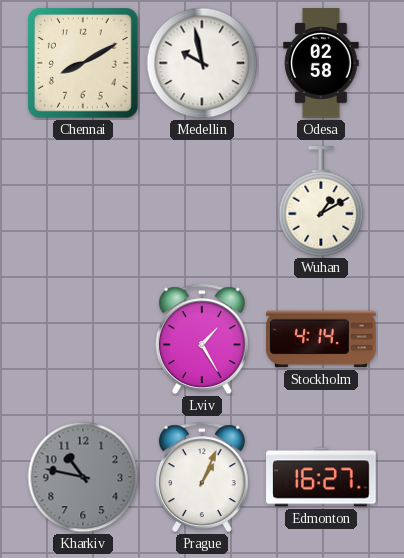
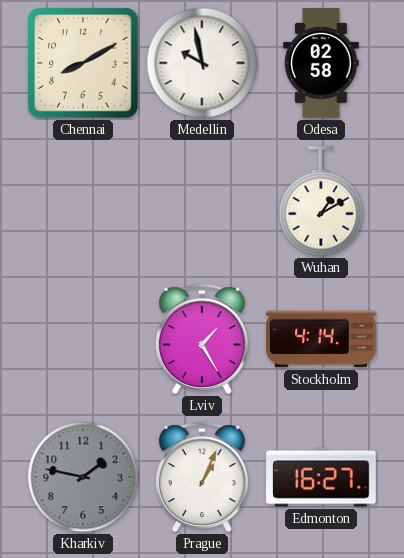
Kharkiv: 10:47 -> 1:47
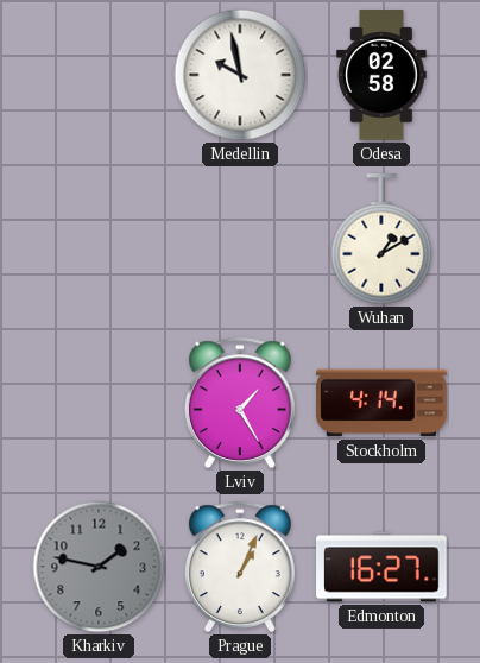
Chennai: 8:10 -> none
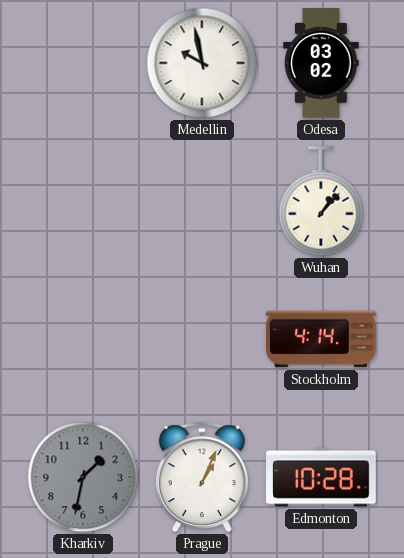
Odesa: 02:58 -> 03:02
Wuhan: 1:10 -> 1:07
Lviv: 1:25 -> none
Kharkiv: 1:47 -> 1:32
Edmonton: 16:27 -> 10:28
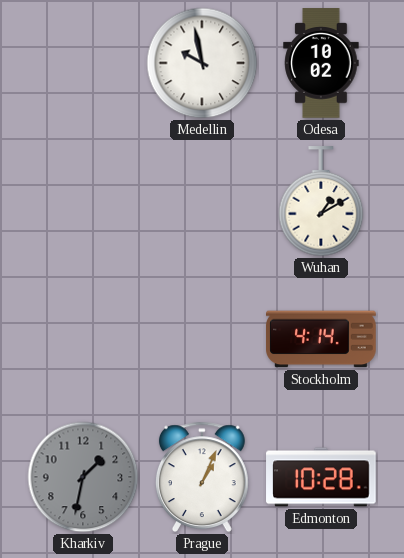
Odesa: 03:02 -> 10:02
Wuhan: 1:07 -> 1:10
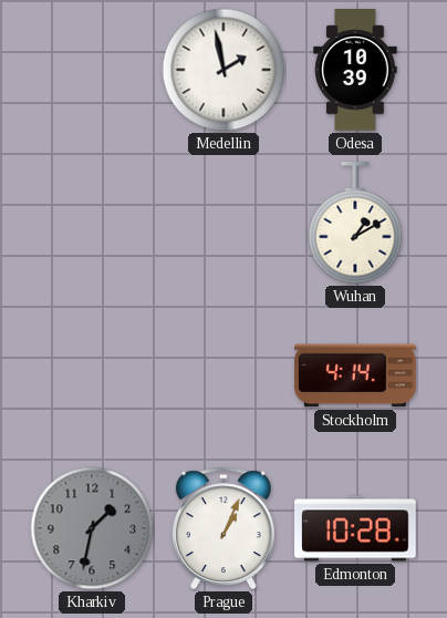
Medellin: 9:58 -> 1:58
Odesa: 10:02 -> 10:39
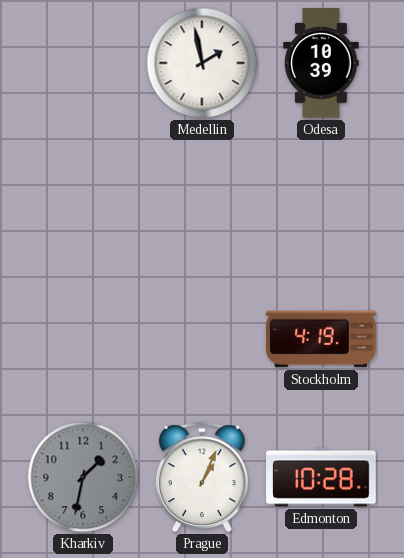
Wuhan: 1:10 -> none
Stockholm: 4:14 -> 4:19
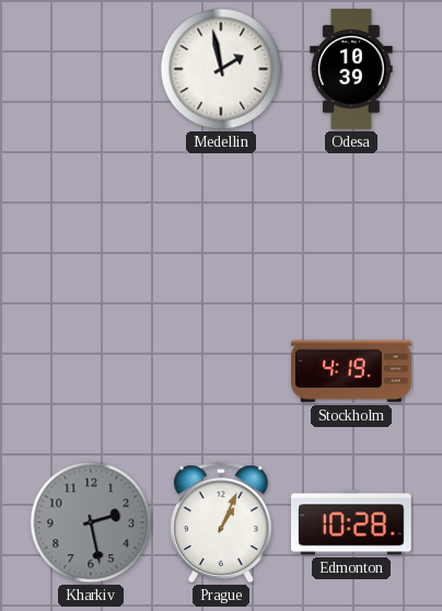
Kharkiv: 1:32 -> 2:28
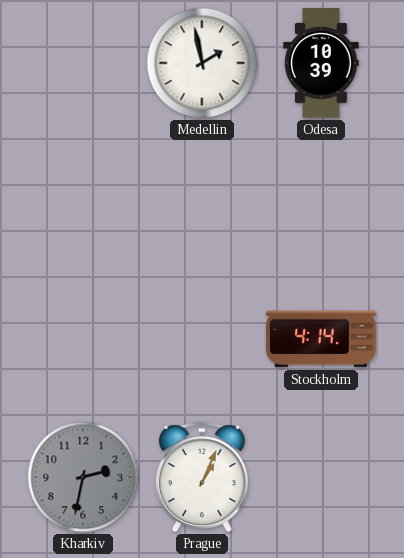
Stockholm: 4:19 -> 4:14
Kharkiv: 2:28 -> 2:32
Edmonton: 10:28 -> none
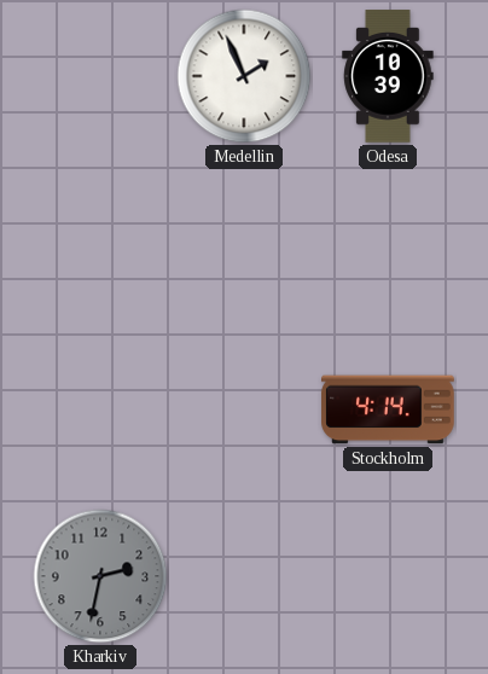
Medellin: 1:58 -> 1:56
Prague: 1:04 -> none
